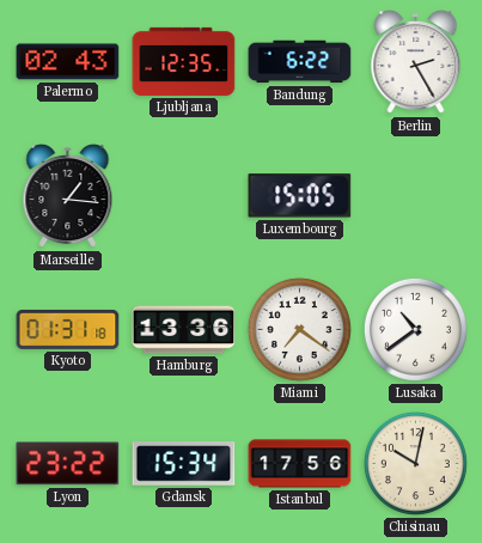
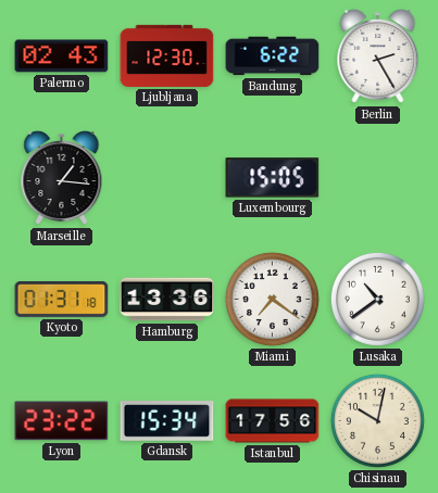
Ljubljana: 12:35 -> 12:30
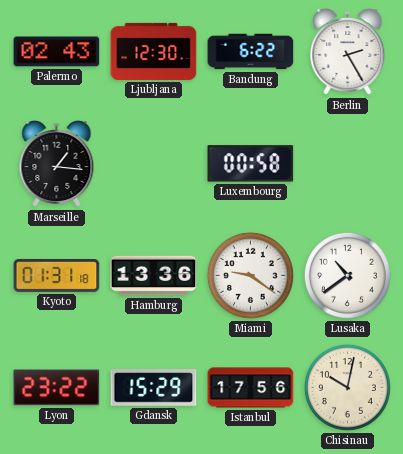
Luxembourg: 15:05 -> 00:58
Miami: 7:21 -> 9:21
Gdansk: 15:34 -> 15:29
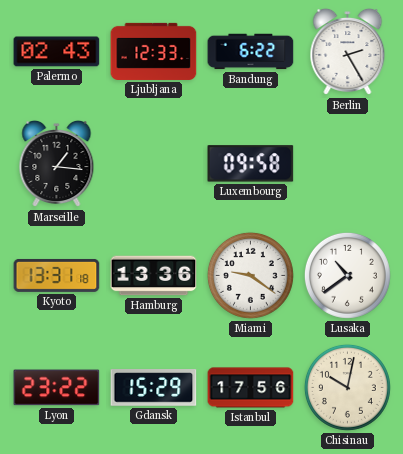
Ljubljana: 12:30 -> 12:33
Luxembourg: 00:58 -> 09:58
Kyoto: 01:31 -> 13:31
